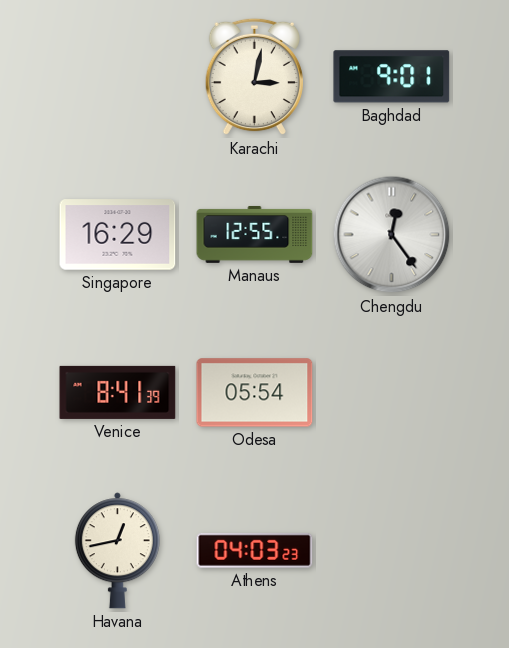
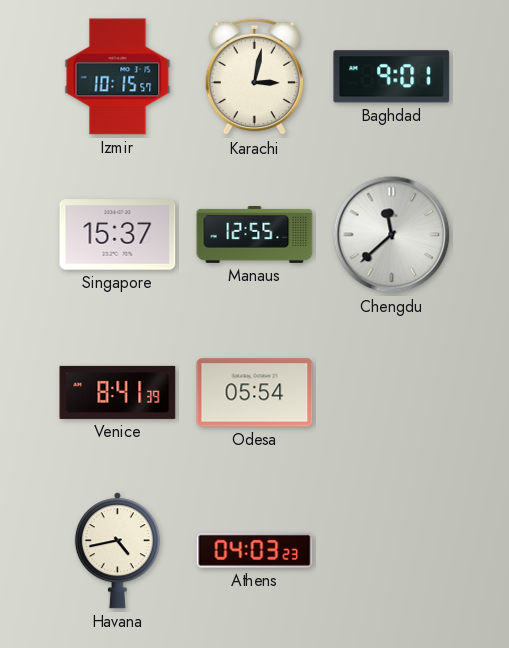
Izmir: none -> 10:15
Singapore: 16:29 -> 15:37
Chengdu: 12:24 -> 11:38
Havana: 12:43 -> 4:43
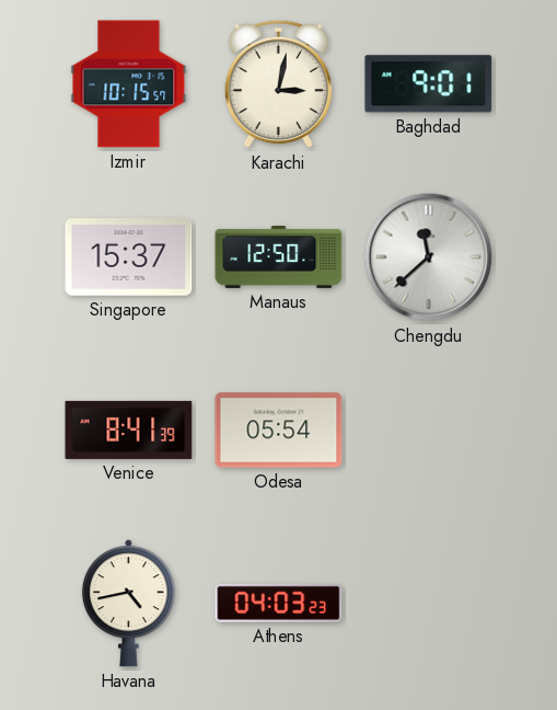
Manaus: 12:55 -> 12:50
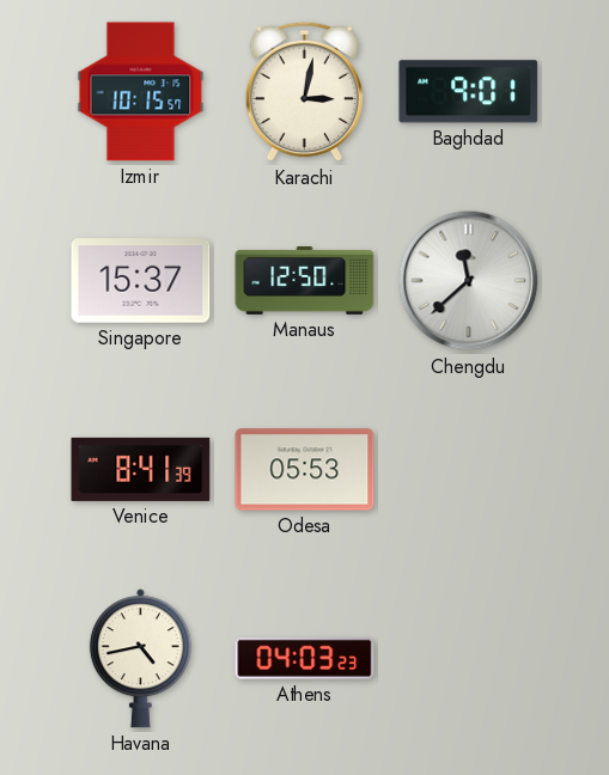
Odesa: 05:54 -> 05:53
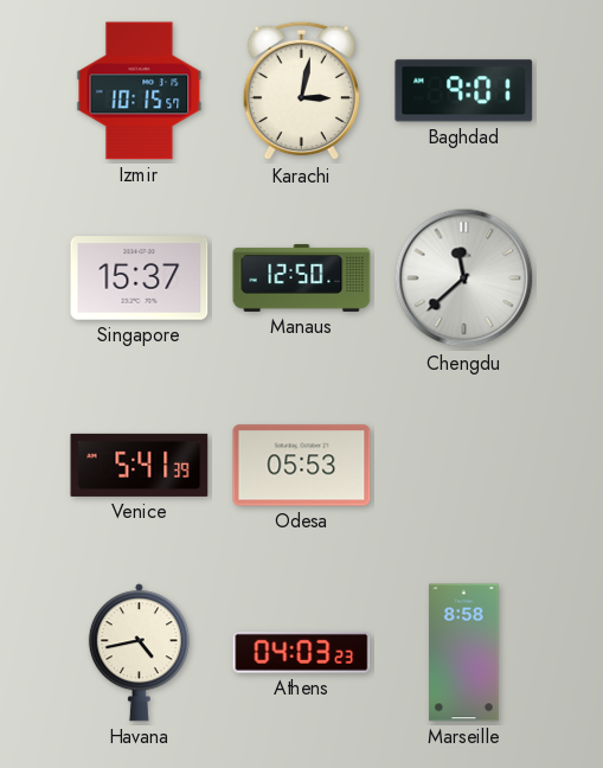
Venice: 8:41 -> 5:41
Marseille: none -> 8:58
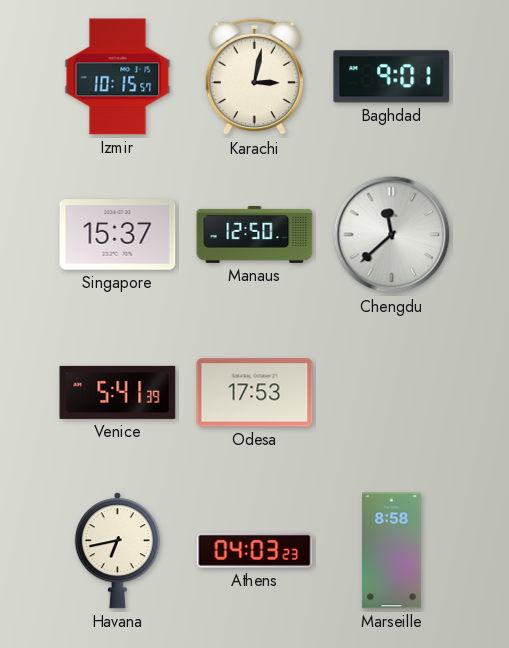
Odesa: 05:53 -> 17:53
Havana: 4:43 -> 6:43
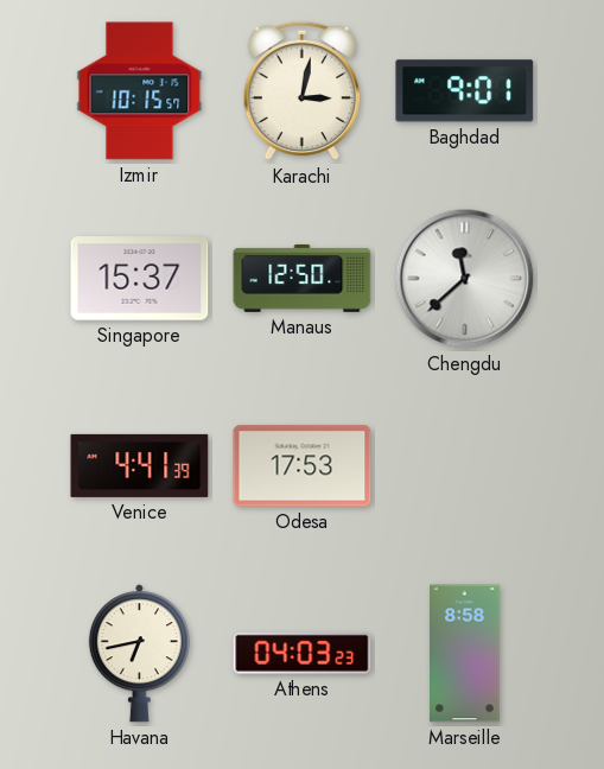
Venice: 5:41 -> 4:41
